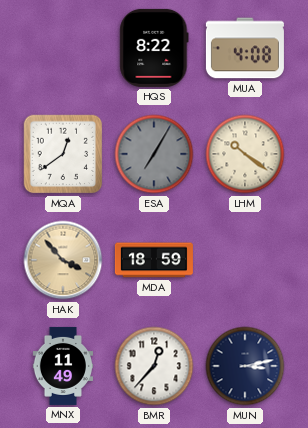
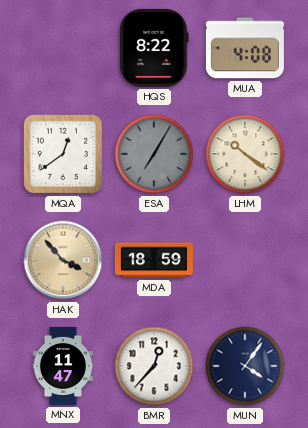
MNX: 11:49 -> 11:47
MUN: 3:13 -> 4:06
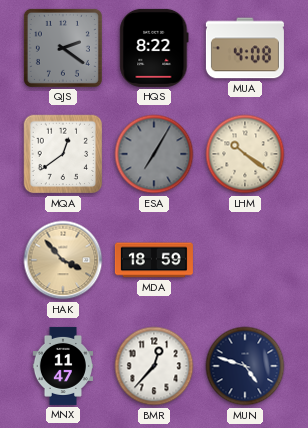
QJS: none -> 2:21
MUN: 4:06 -> 4:48
